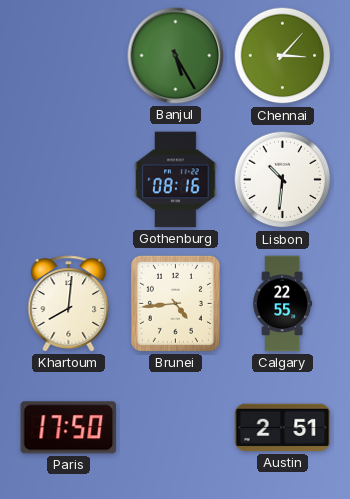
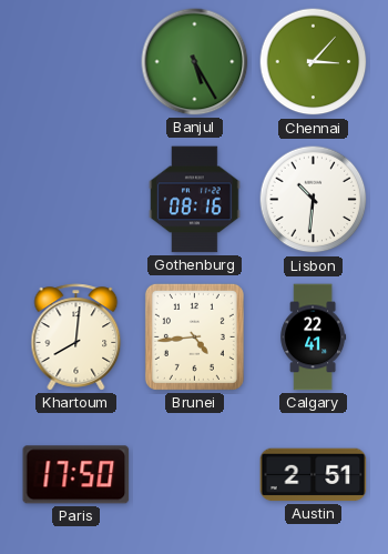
Calgary: 22:55 -> 22:41
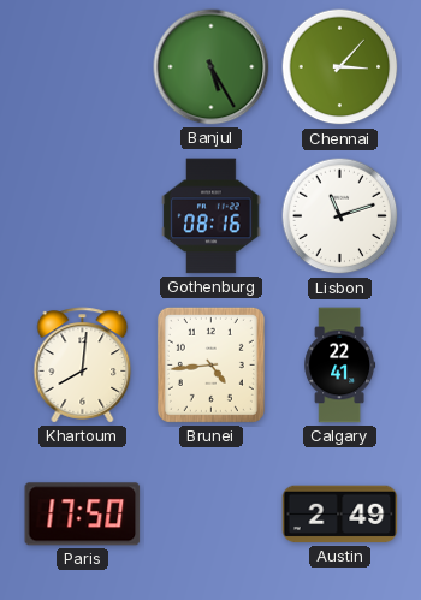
Lisbon: 10:31 -> 11:12
Austin: 2:51 -> 2:49
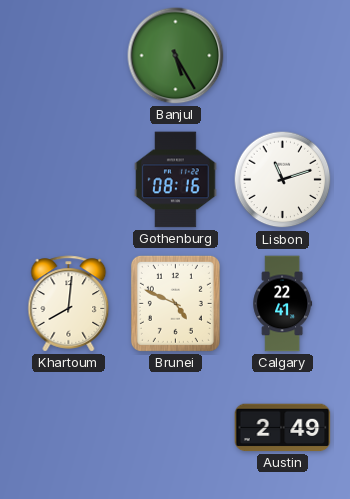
Chennai: 3:07 -> none
Brunei: 4:44 -> 4:49
Paris: 17:50 -> none
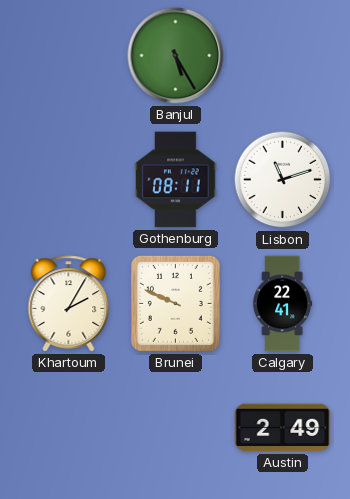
Gothenburg: 08:16 -> 08:11
Khartoum: 8:01 -> 2:05
Brunei: 4:49 -> 9:49
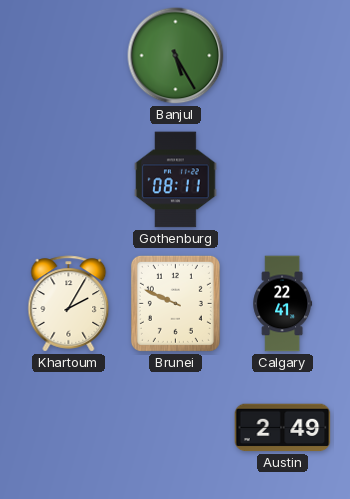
Lisbon: 11:12 -> none
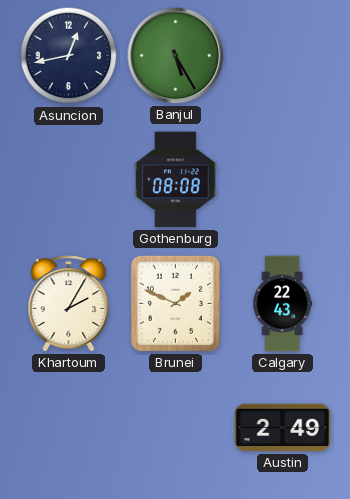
Asuncion: none -> 12:43
Gothenburg: 08:11 -> 08:08
Brunei: 9:49 -> 1:49
Calgary: 22:41 -> 22:43
